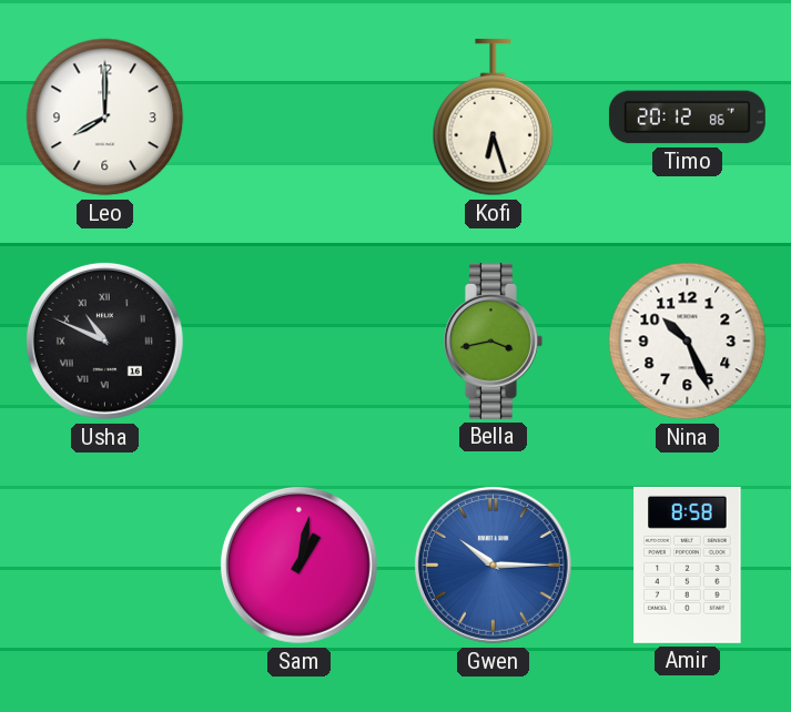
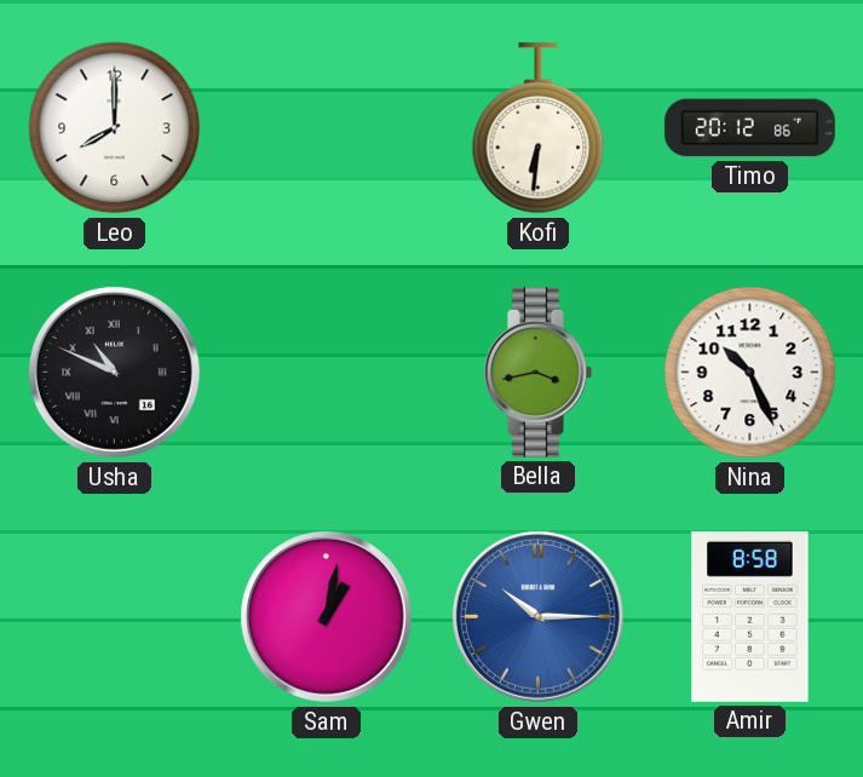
Kofi: 6:27 -> 6:31
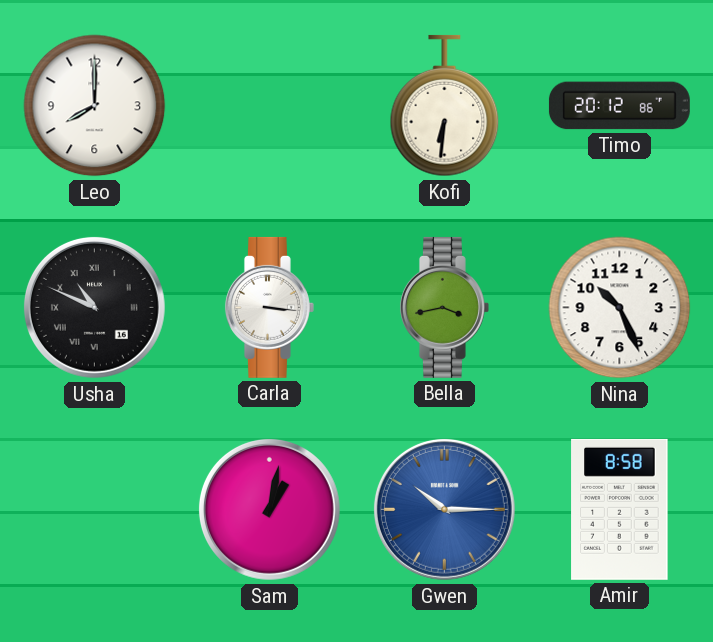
Carla: none -> 3:16
